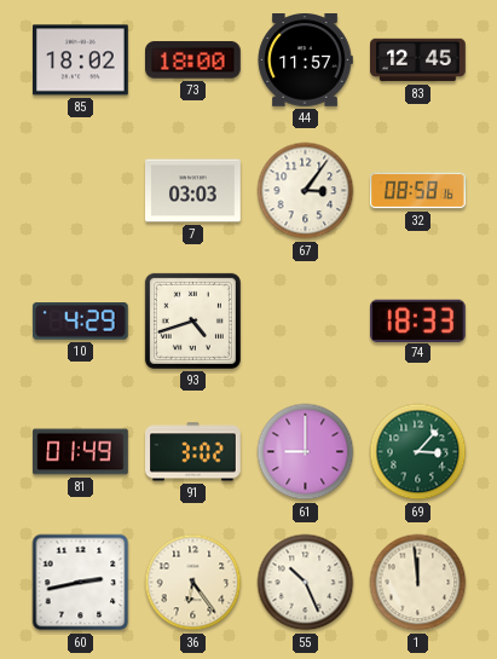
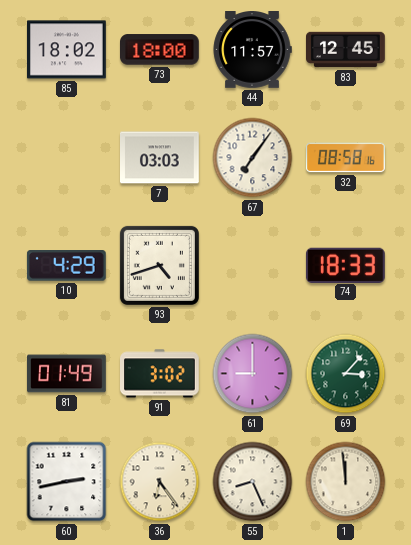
67: 3:06 -> 7:06
55: 10:26 -> 8:26
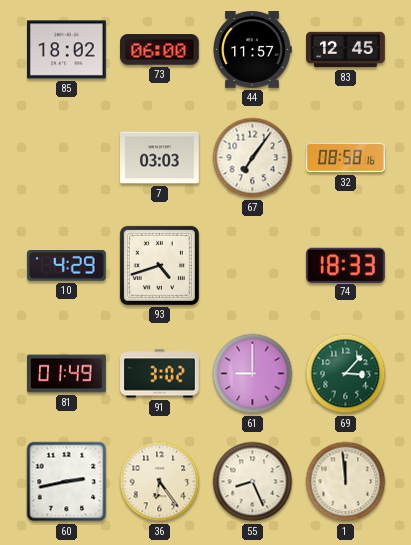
73: 18:00 -> 06:00
